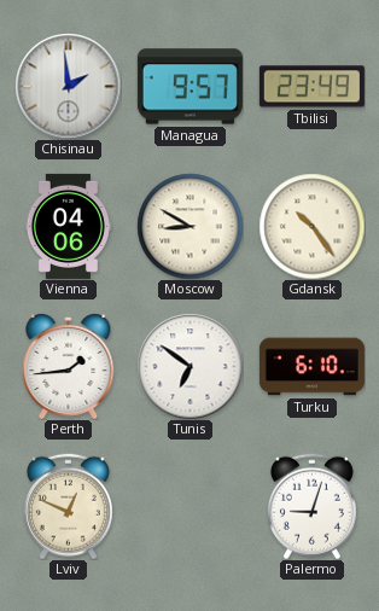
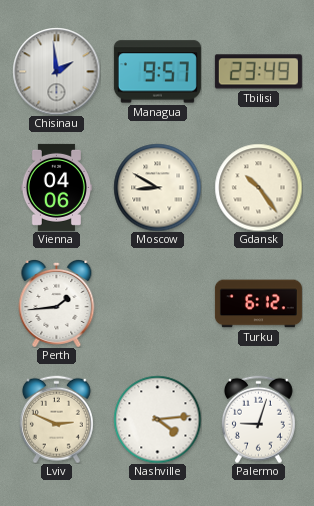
Tunis: 6:51 -> none
Turku: 6:10 -> 6:12
Lviv: 12:49 -> 2:49
Nashville: none -> 4:14
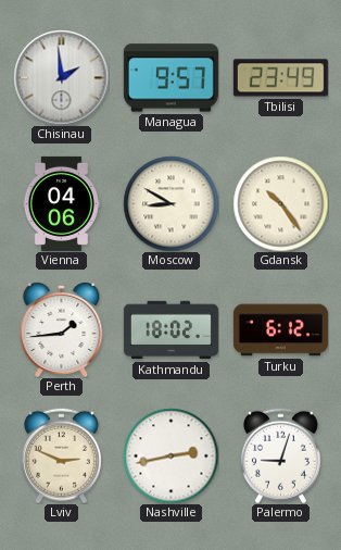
Kathmandu: none -> 18:02
Nashville: 4:14 -> 2:43
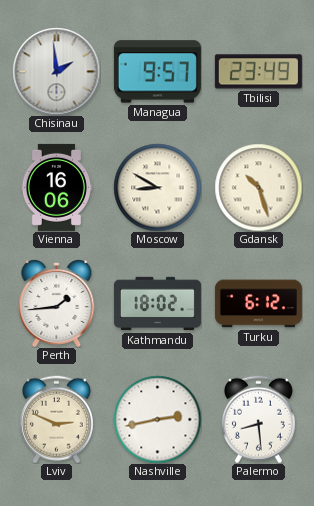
Vienna: 04:06 -> 16:06
Gdansk: 10:24 -> 10:27
Palermo: 9:03 -> 8:29
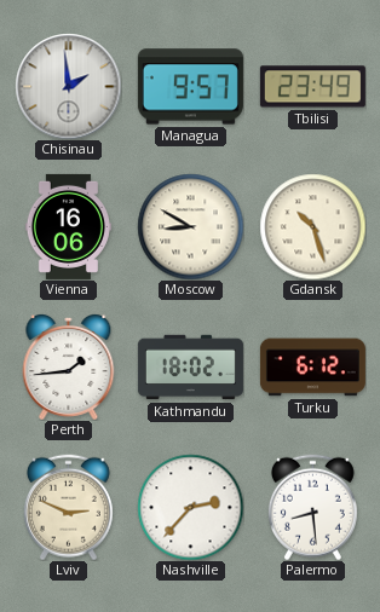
Nashville: 2:43 -> 2:37
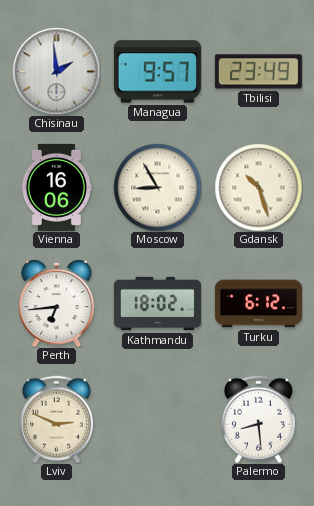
Moscow: 8:50 -> 8:55
Perth: 1:44 -> 6:44
Nashville: 2:37 -> none
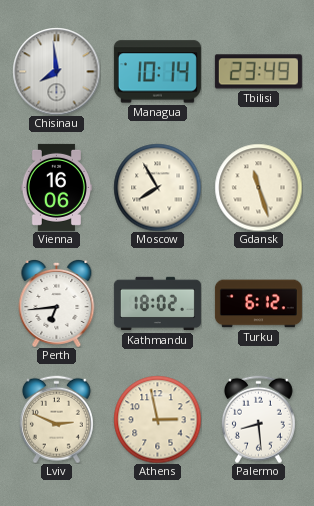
Chisinau: 1:59 -> 7:59
Managua: 9:57 -> 10:14
Moscow: 8:55 -> 7:55
Gdansk: 10:27 -> 11:27
Athens: none -> 2:58
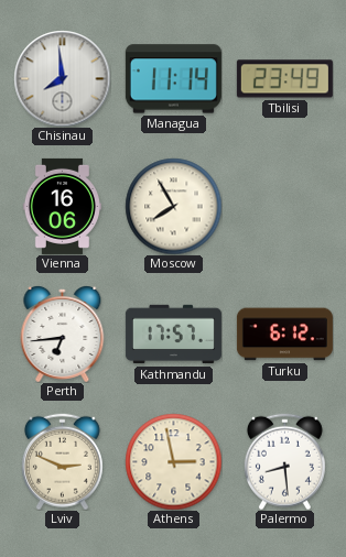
Managua: 10:14 -> 11:14
Gdansk: 11:27 -> none
Kathmandu: 18:02 -> 17:57
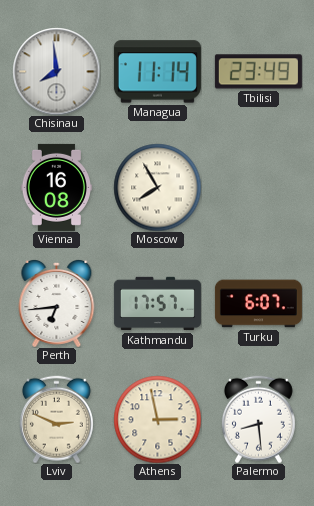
Vienna: 16:06 -> 16:08
Turku: 6:12 -> 6:07
